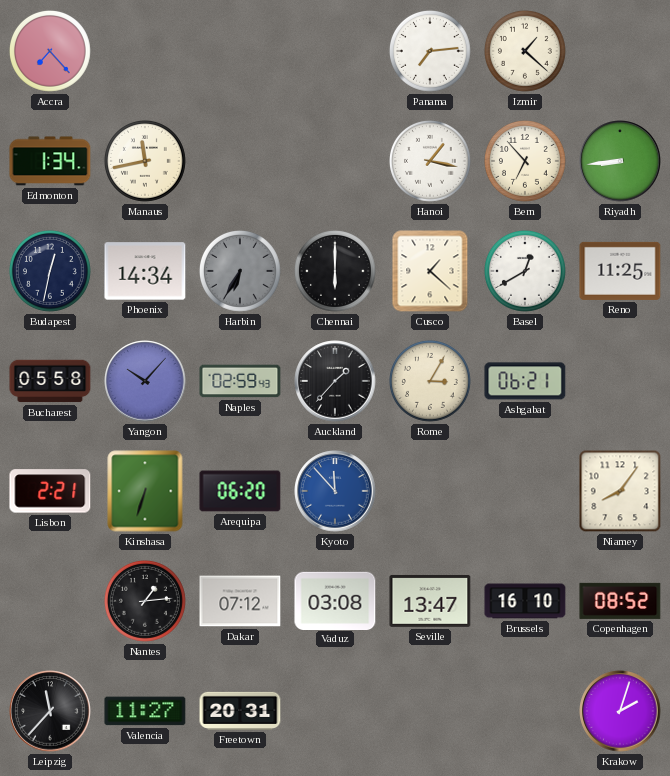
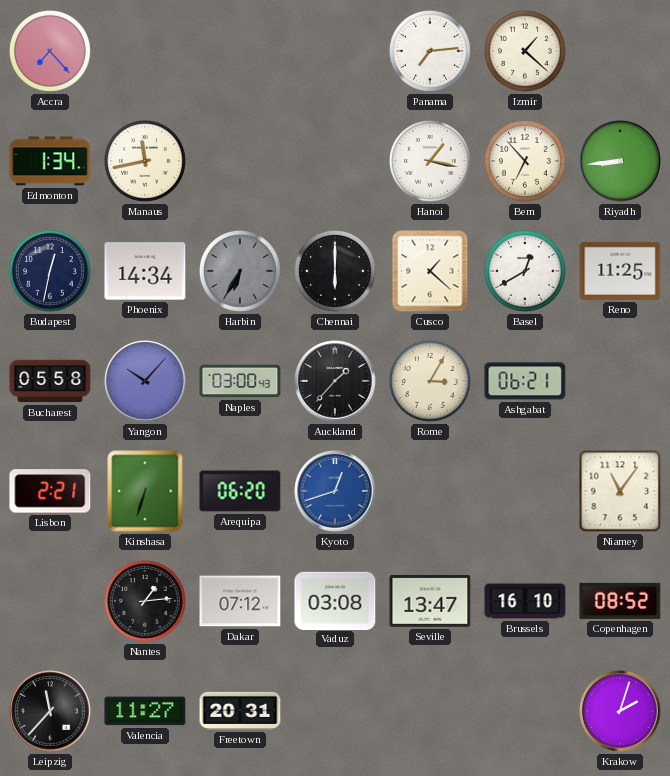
Naples: 02:59 -> 03:00
Kyoto: 11:53 -> 12:42
Niamey: 8:06 -> 11:06
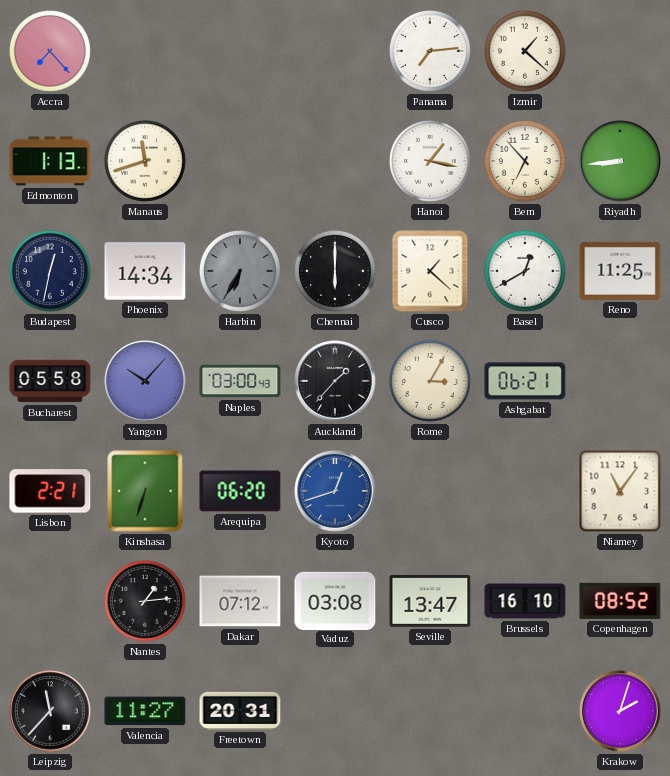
Edmonton: 1:34 -> 1:13
Manaus: 11:43 -> 11:42
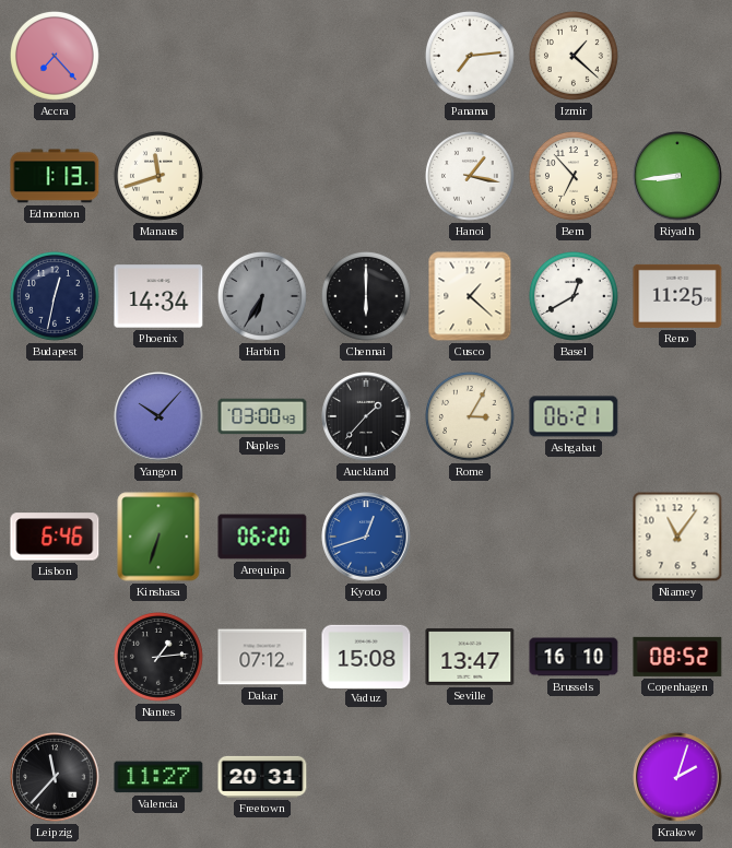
Bucharest: 05:58 -> none
Lisbon: 2:21 -> 6:46
Vaduz: 03:08 -> 15:08
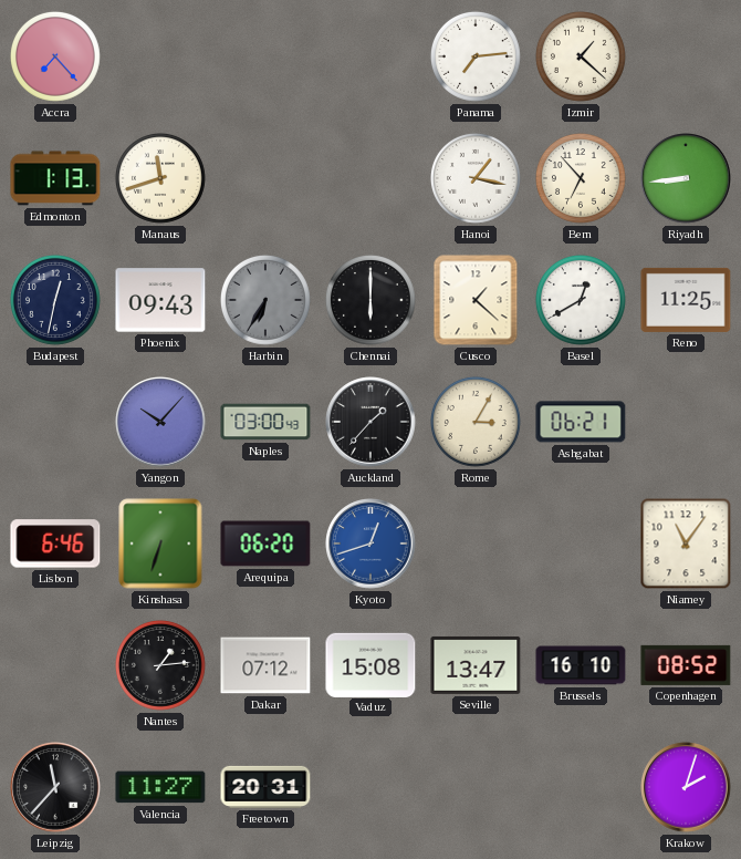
Phoenix: 14:34 -> 09:43
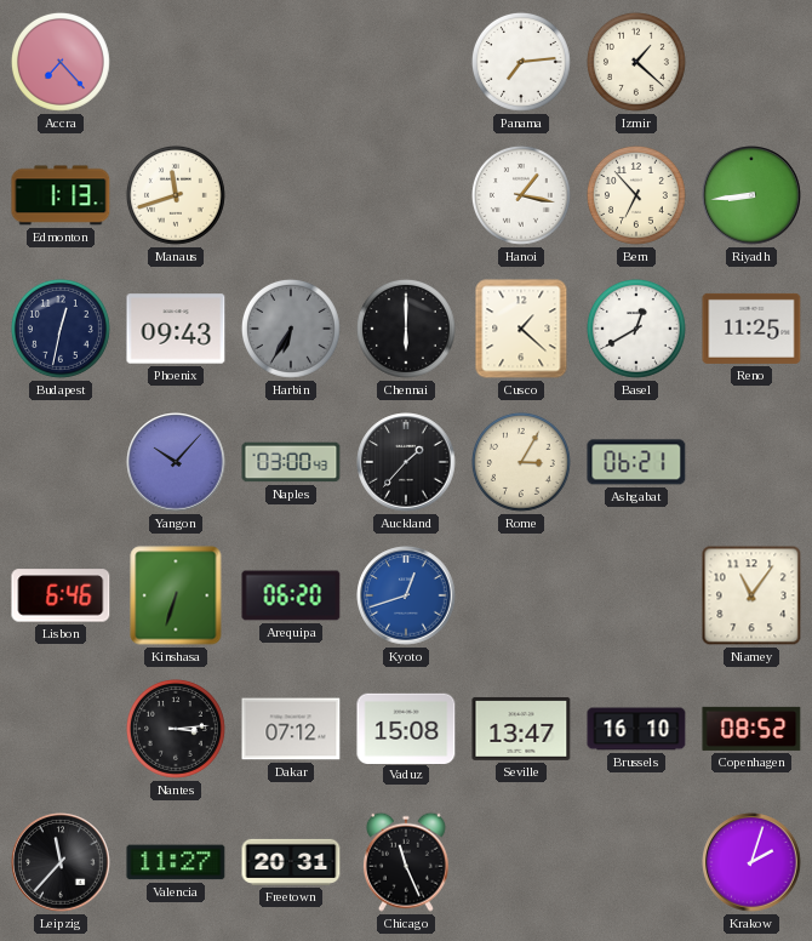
Nantes: 1:14 -> 3:14
Chicago: none -> 11:26
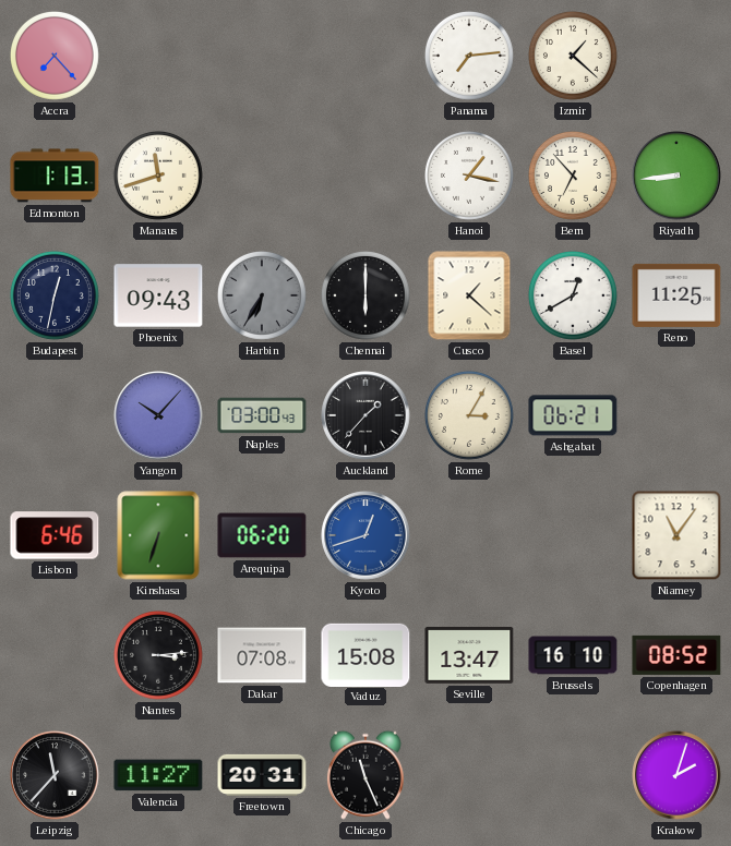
Dakar: 07:12 -> 07:08
